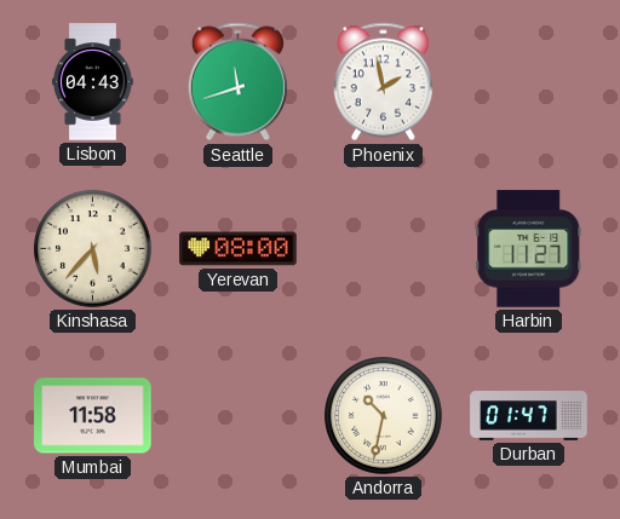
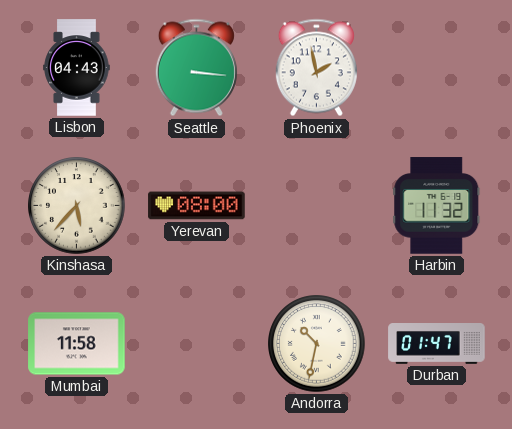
Seattle: 11:42 -> 3:16
Harbin: 11:27 -> 11:32
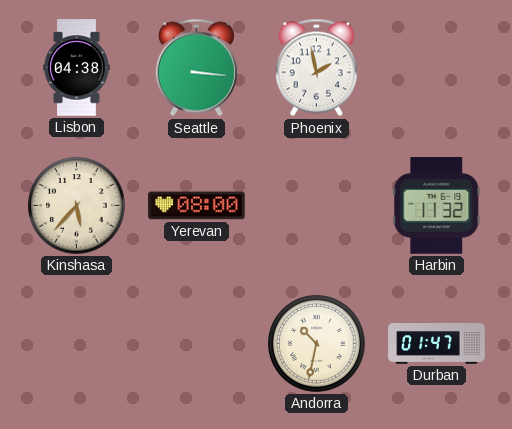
Lisbon: 04:43 -> 04:38
Mumbai: 11:58 -> none
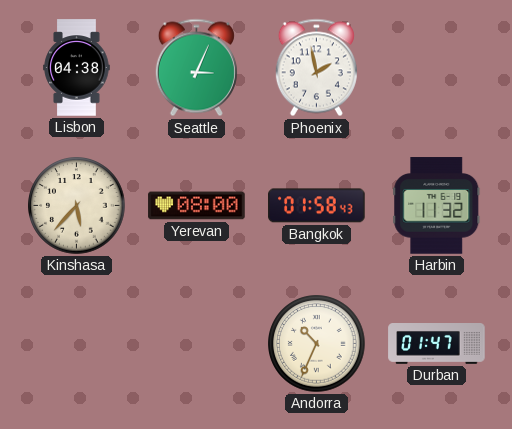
Seattle: 3:16 -> 3:04
Bangkok: none -> 01:58
Andorra: 10:32 -> 10:34
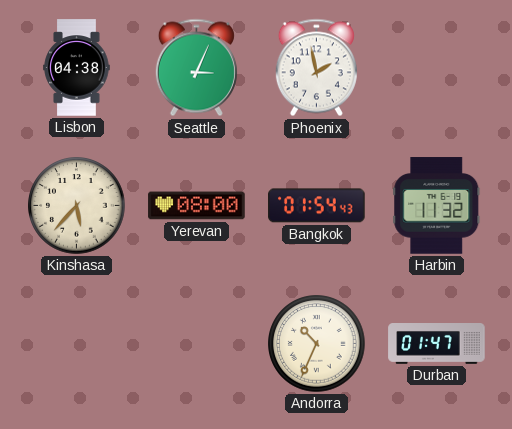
Bangkok: 01:58 -> 01:54
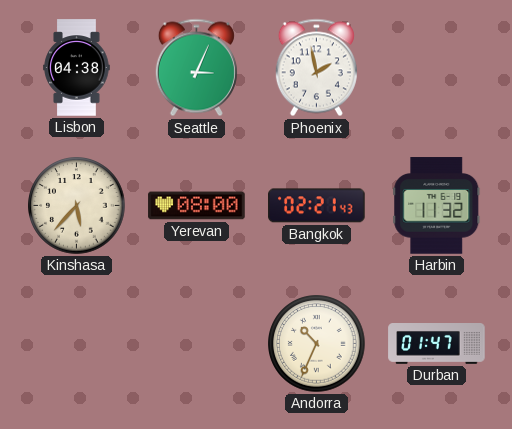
Bangkok: 01:54 -> 02:21
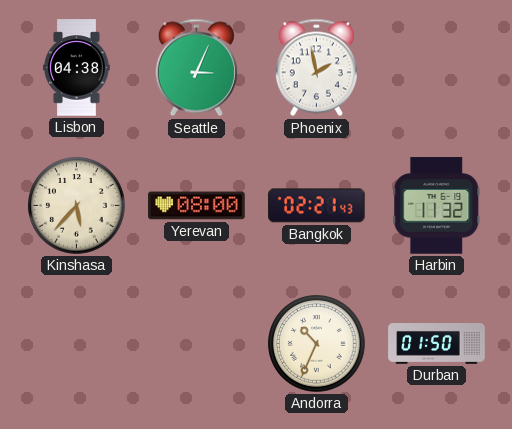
Durban: 01:47 -> 01:50
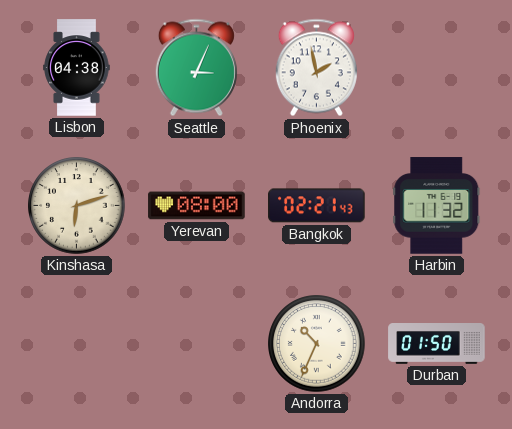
Kinshasa: 5:37 -> 6:12
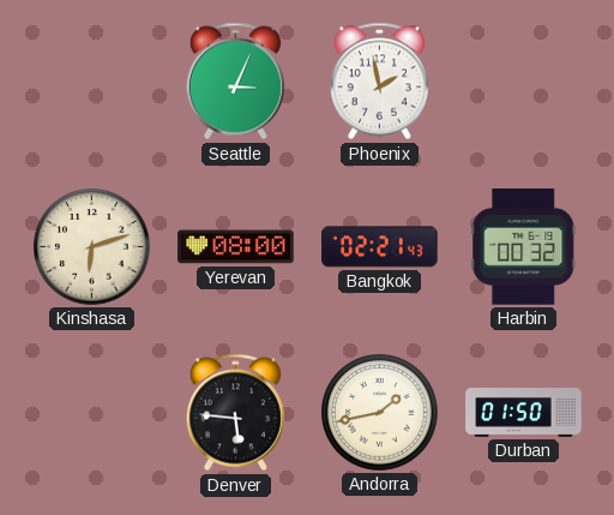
Lisbon: 04:38 -> none
Harbin: 11:32 -> 00:32
Denver: none -> 5:46
Andorra: 10:34 -> 1:43
